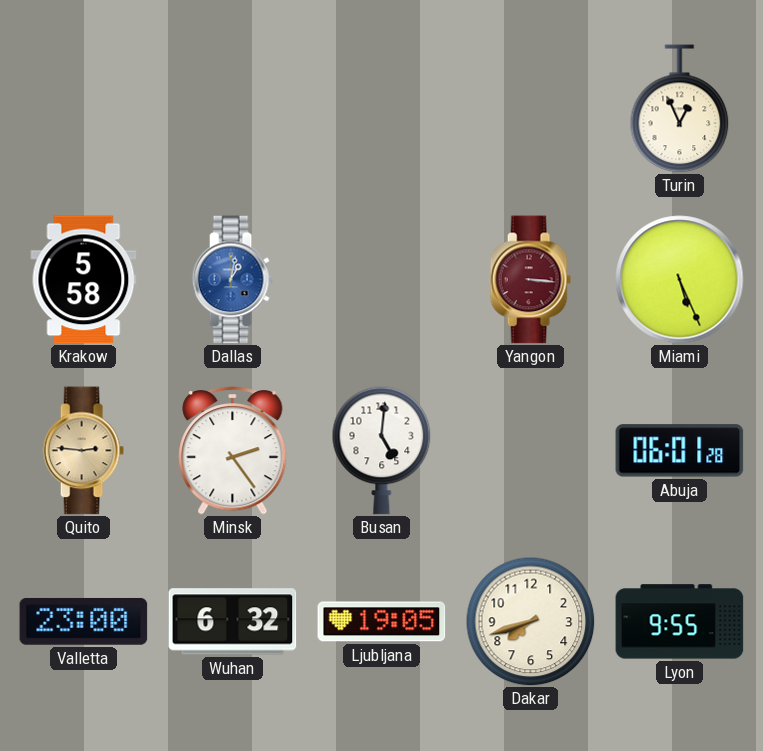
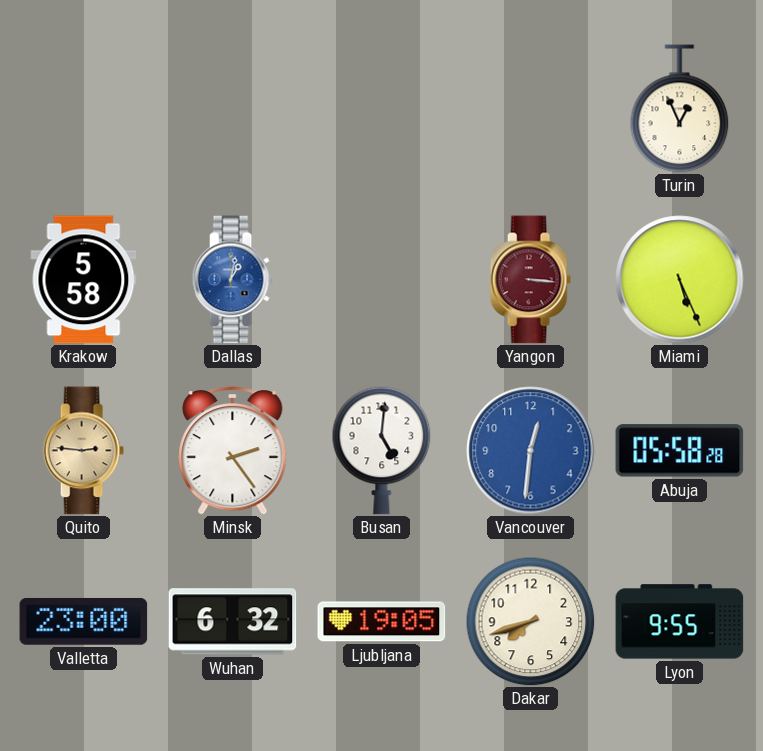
Vancouver: none -> 12:31
Abuja: 06:01 -> 05:58
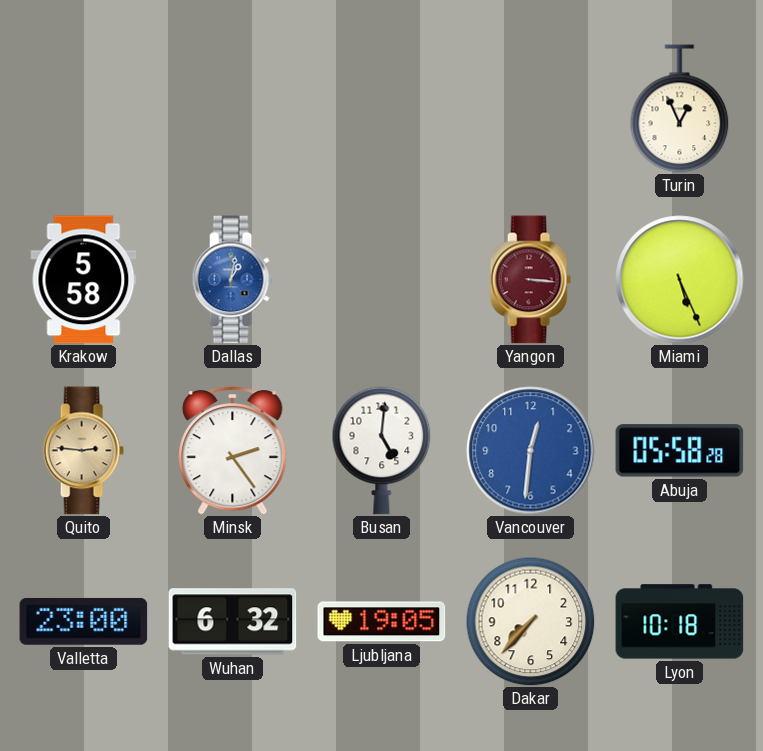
Dakar: 7:42 -> 7:37
Lyon: 9:55 -> 10:18
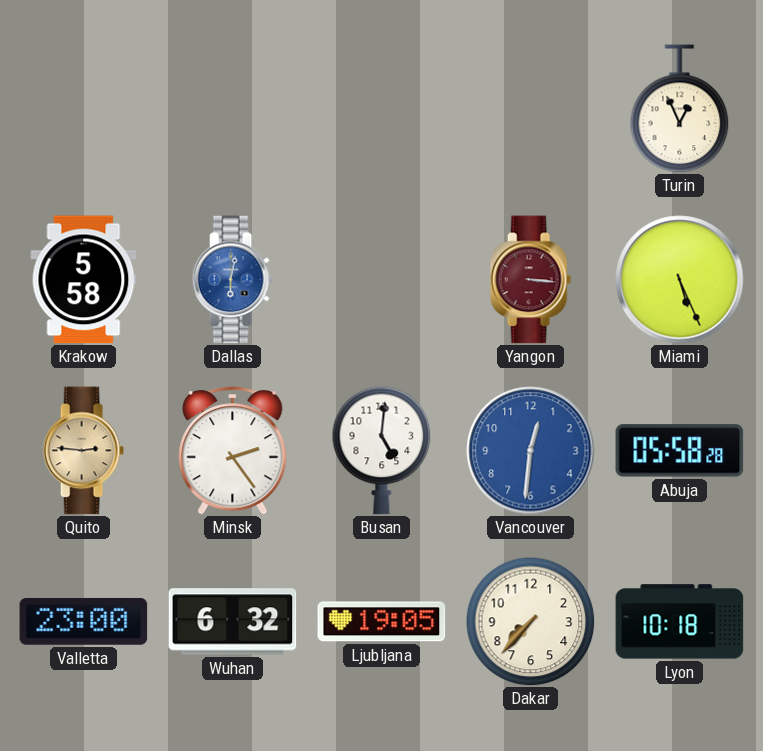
Dallas: 1:02 -> 6:02
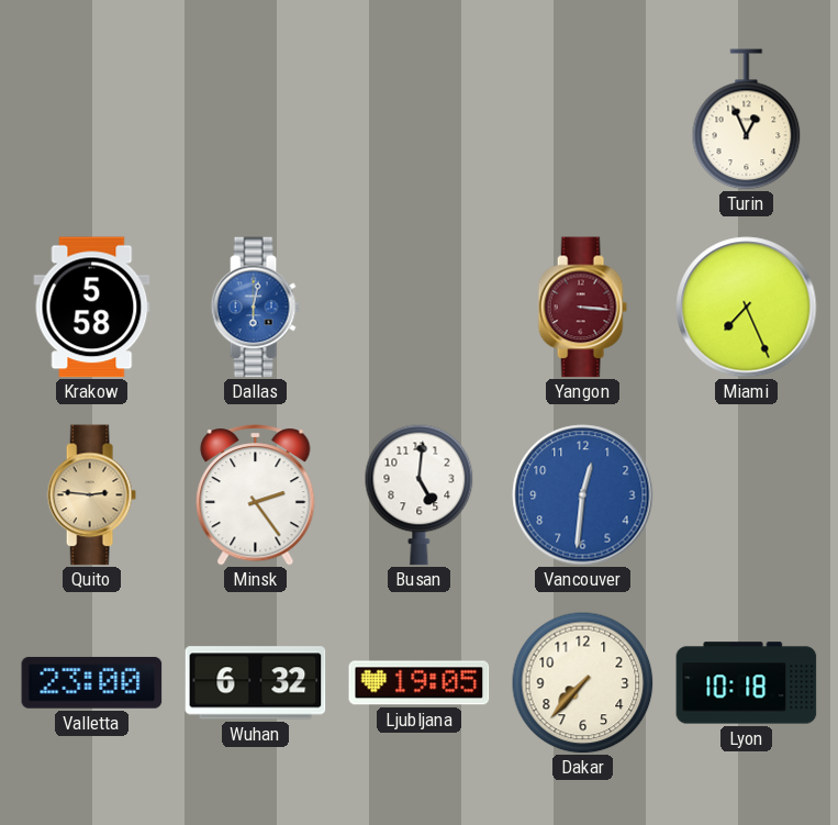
Miami: 5:26 -> 7:26
Abuja: 05:58 -> none
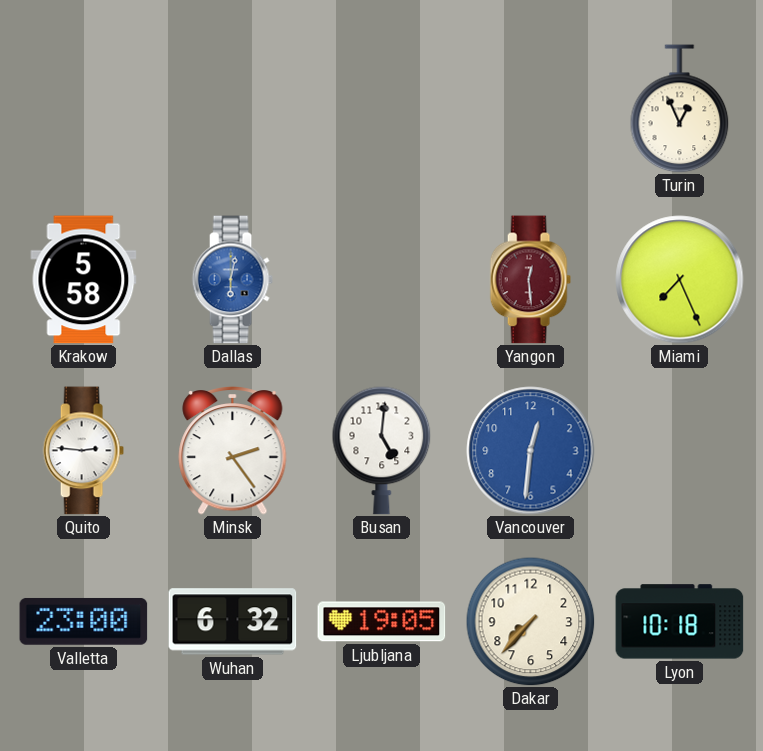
Yangon: 3:16 -> 12:29
Quito dial: champagne -> white
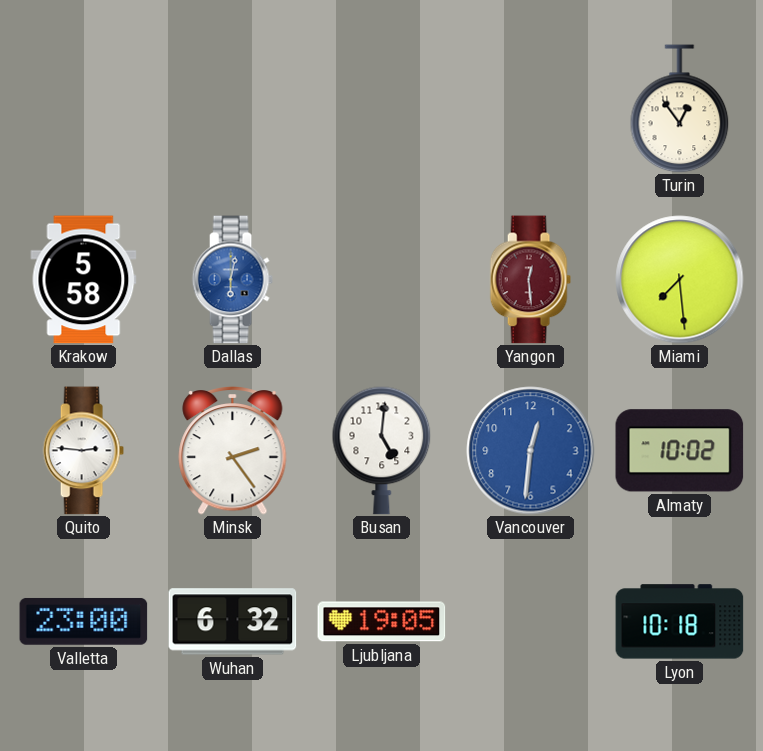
Turin: 12:56 -> 12:54
Miami: 7:26 -> 7:29
Almaty: none -> 10:02
Dakar: 7:37 -> none
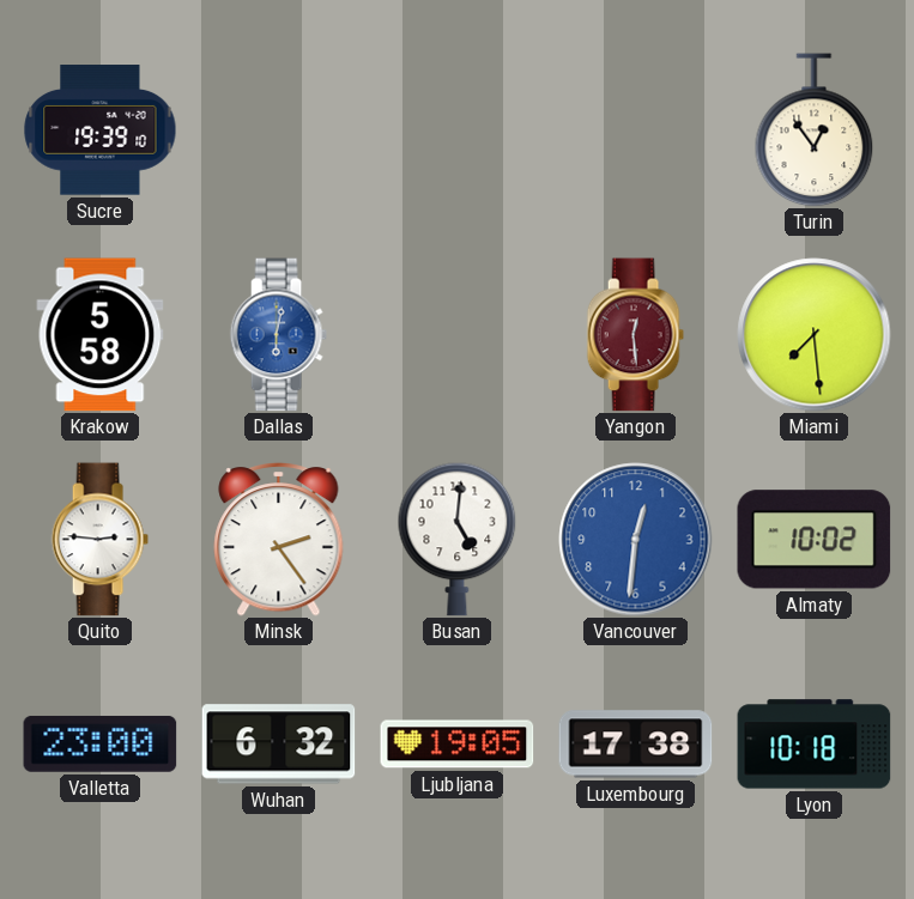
Sucre: none -> 19:39
Luxembourg: none -> 17:38
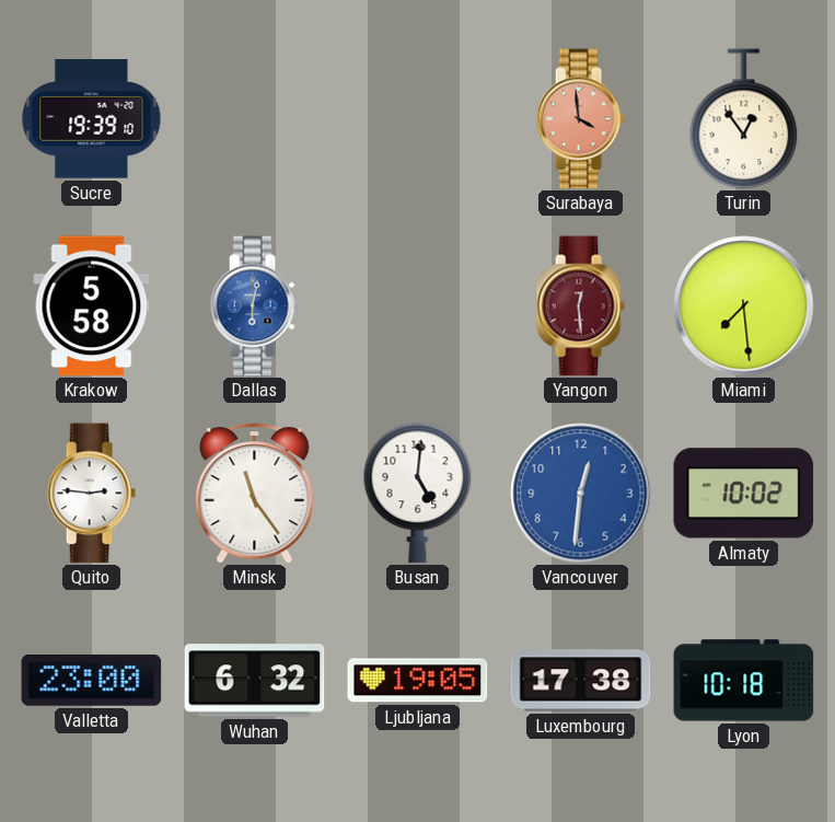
Surabaya: none -> 3:59
Minsk: 2:24 -> 11:24
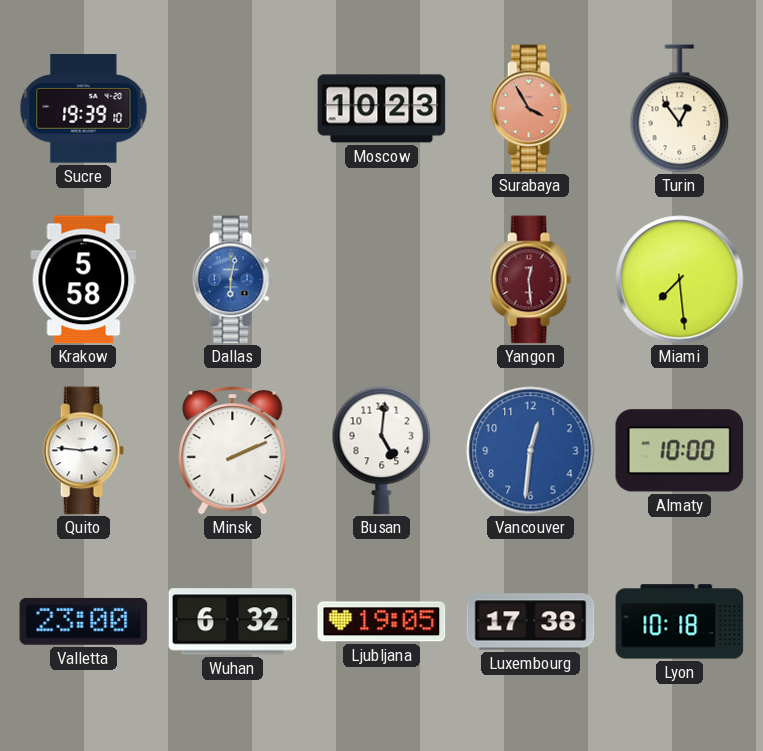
Moscow: none -> 10:23
Surabaya: 3:59 -> 3:55
Minsk: 11:24 -> 2:11
Almaty: 10:02 -> 10:00
